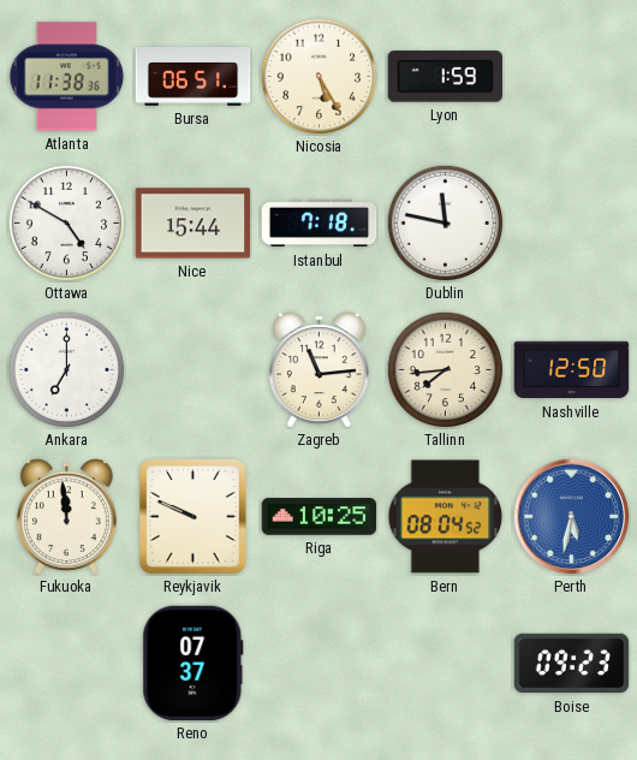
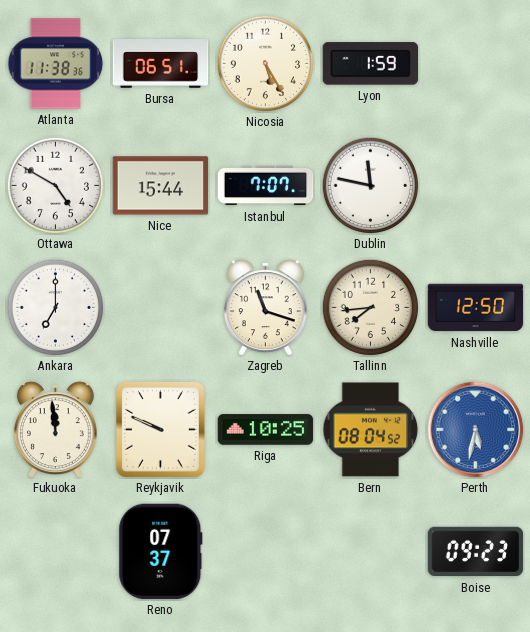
Istanbul: 7:18 -> 7:07
Zagreb: 11:14 -> 11:18
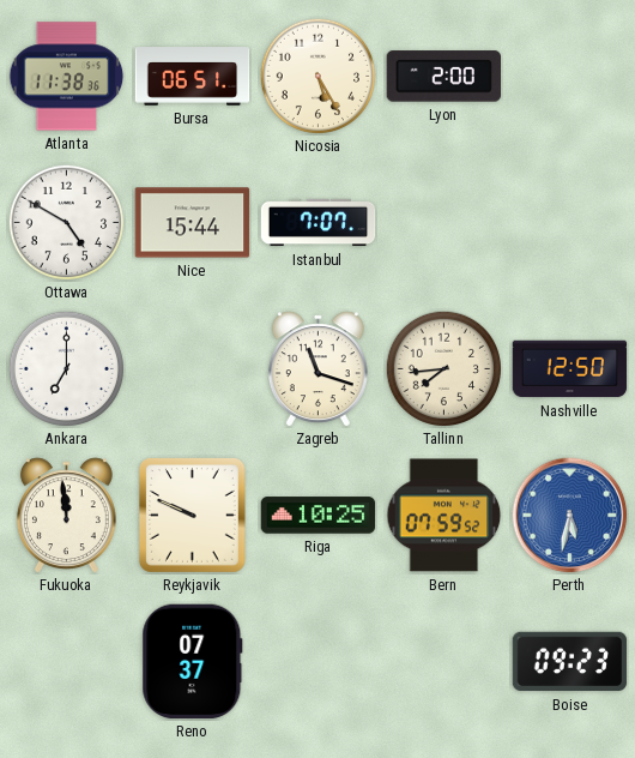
Lyon: 1:59 -> 2:00
Dublin: 11:47 -> none
Bern: 08:04 -> 07:59
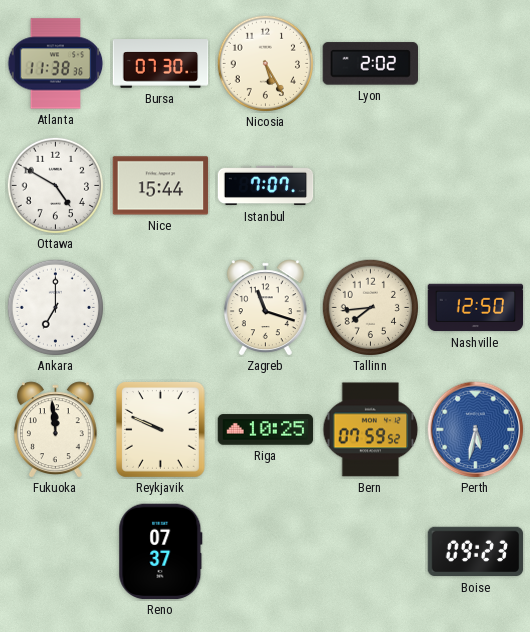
Bursa: 06:51 -> 07:30
Lyon: 2:00 -> 2:02
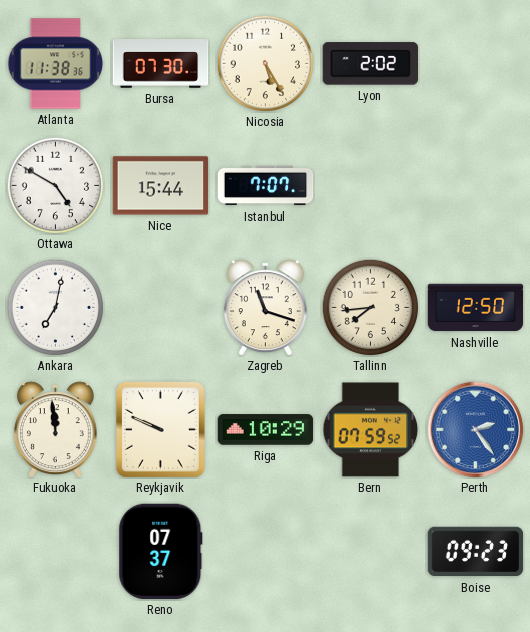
Ankara: 7:00 -> 7:02
Riga: 10:25 -> 10:29
Perth: 5:32 -> 2:24
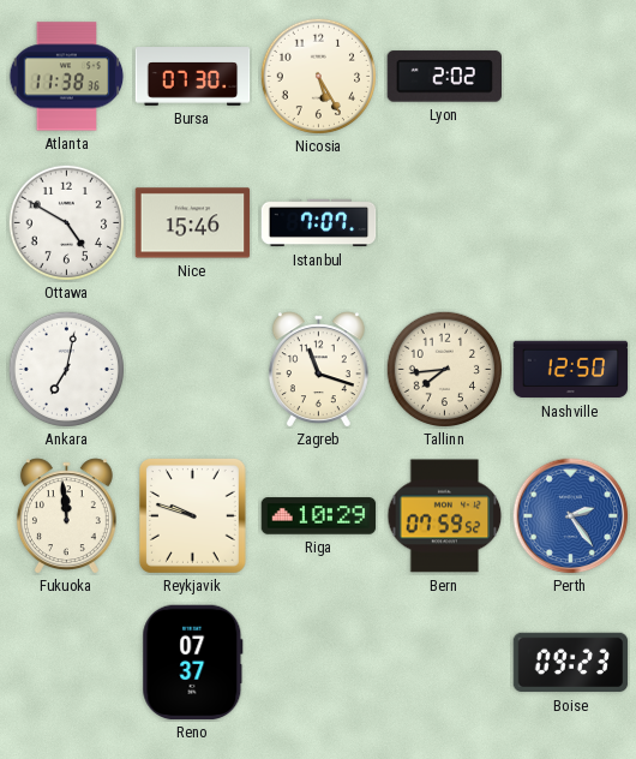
Nice: 15:44 -> 15:46
Reykjavik: 9:49 -> 9:48
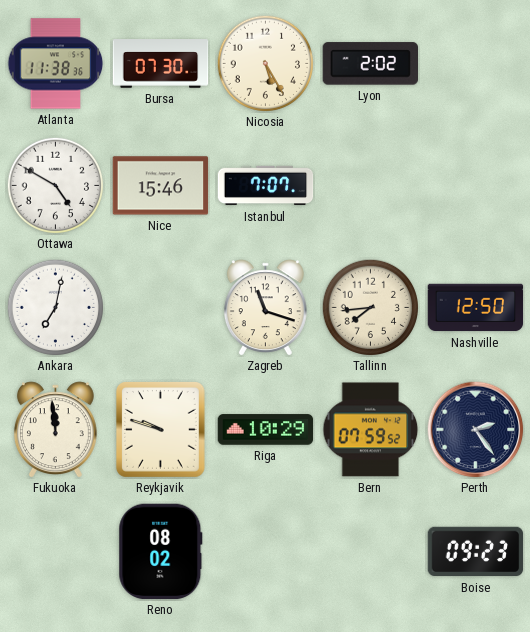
Perth dial: blue -> navy
Reno: 07:37 -> 08:02
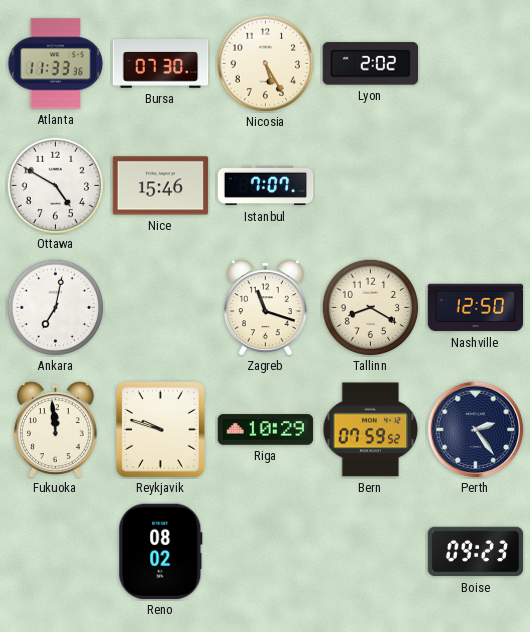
Atlanta: 11:38 -> 11:33
Tallinn: 7:44 -> 8:20
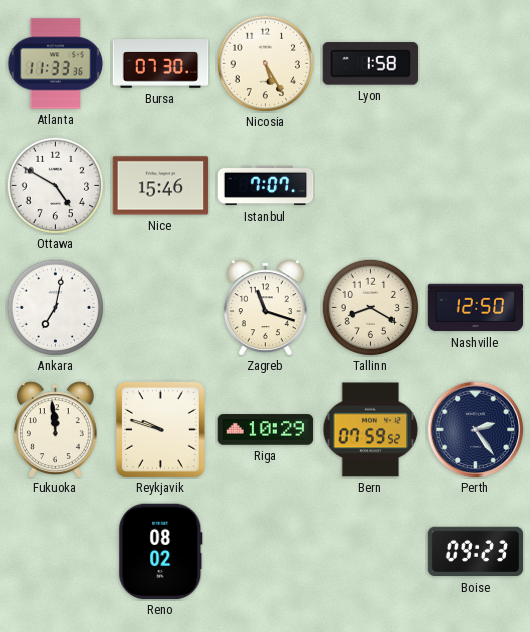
Lyon: 2:02 -> 1:58
